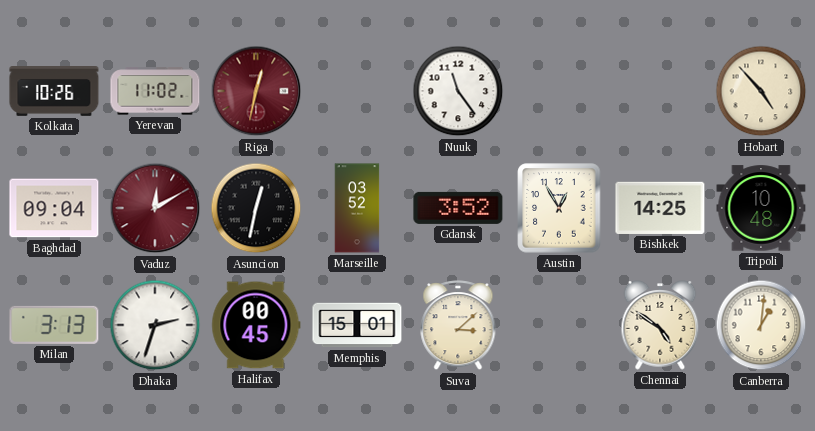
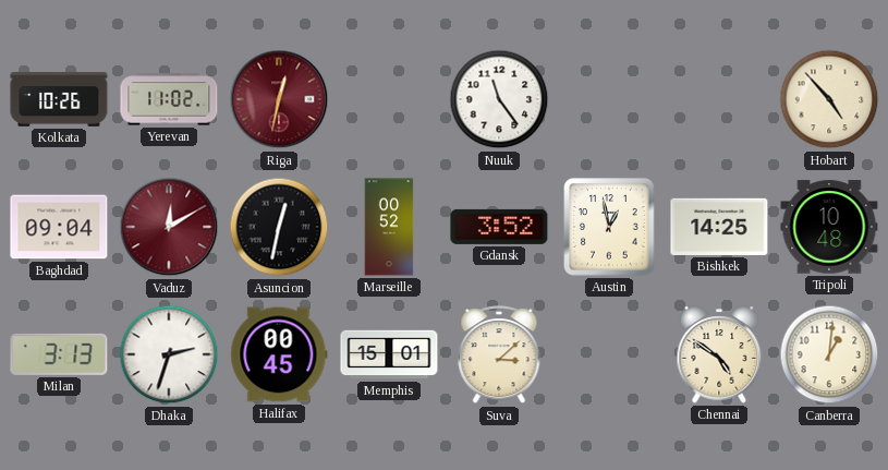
Marseille: 03:52 -> 00:52
Austin: 12:55 -> 12:58
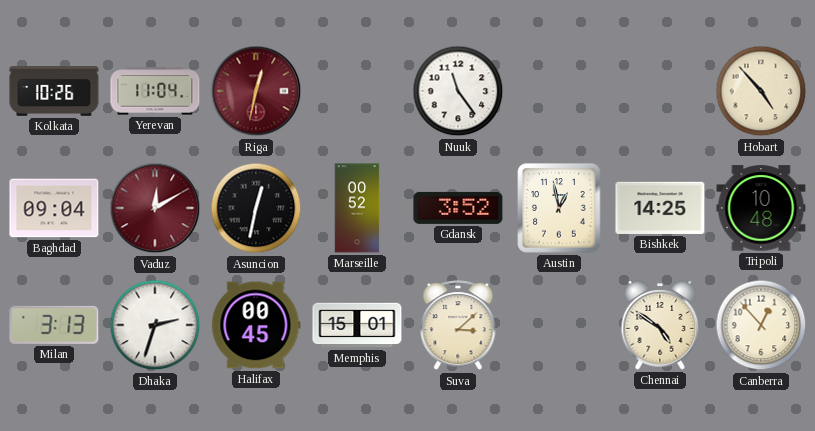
Yerevan: 11:02 -> 11:04
Canberra: 1:01 -> 12:53
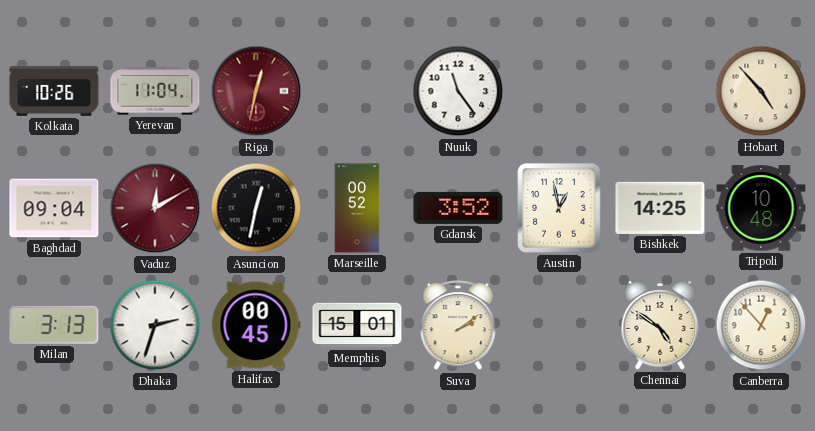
Suva: 3:08 -> 2:09
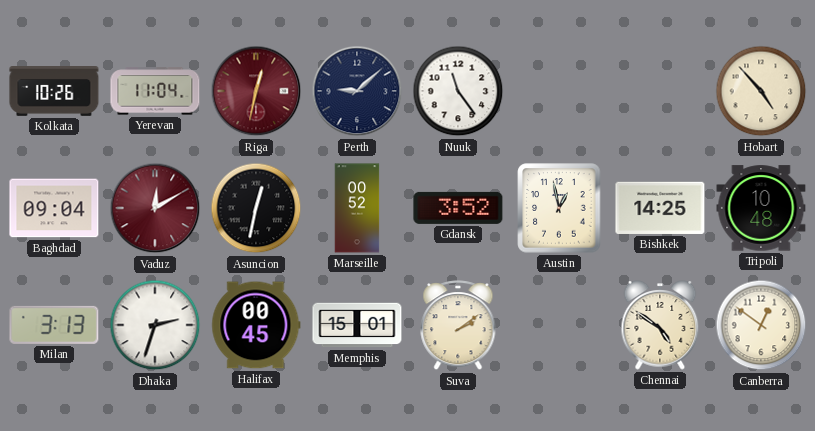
Perth: none -> 9:08
Canberra: 12:53 -> 12:51
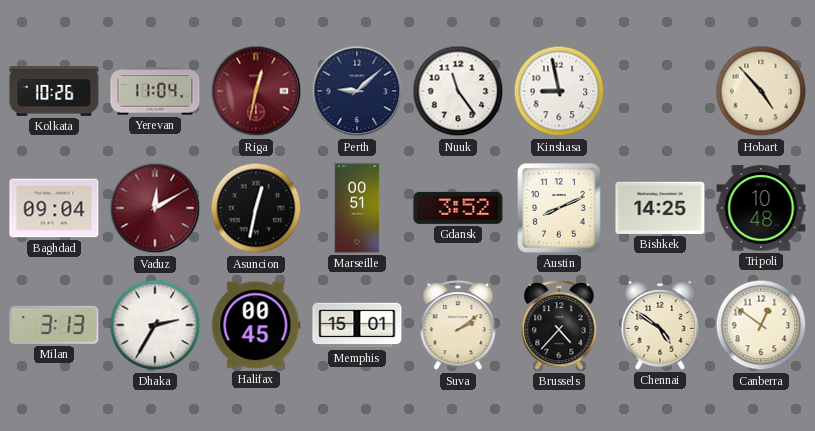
Kinshasa: none -> 8:58
Marseille: 00:52 -> 00:51
Austin: 12:58 -> 8:11
Dhaka: 2:33 -> 2:35
Brussels: none -> 4:37
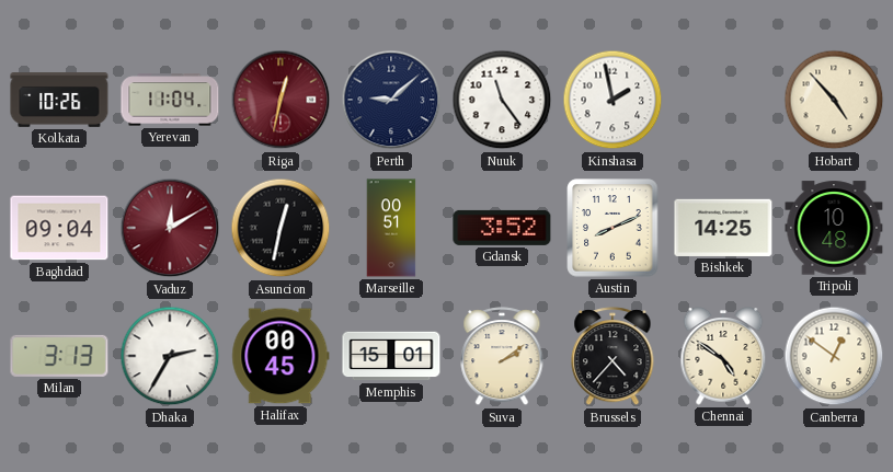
Kinshasa: 8:58 -> 1:58
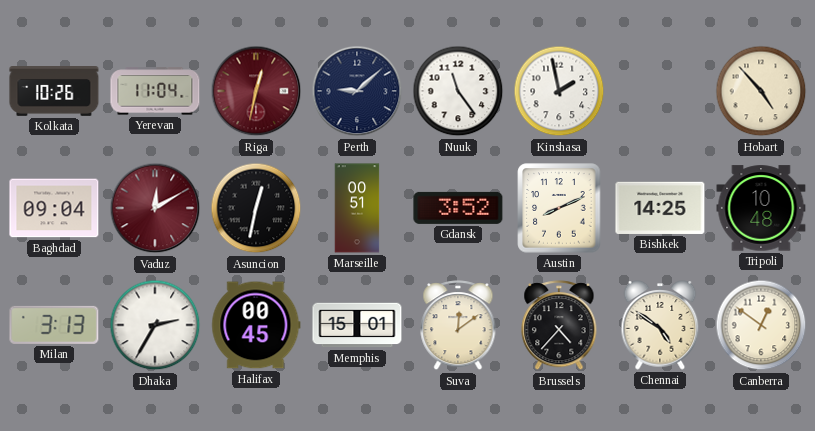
Suva: 2:09 -> 12:09
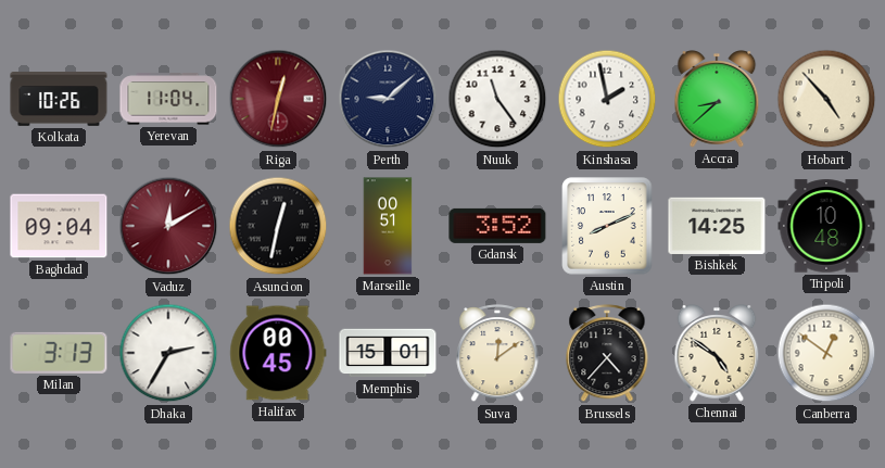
Accra: none -> 8:38
